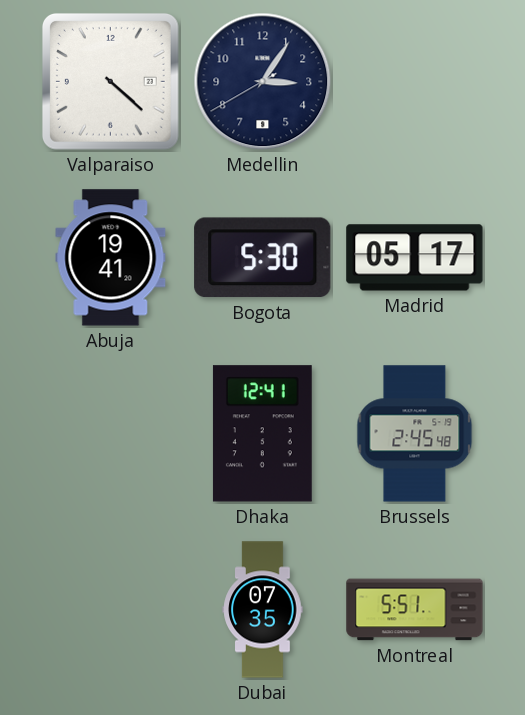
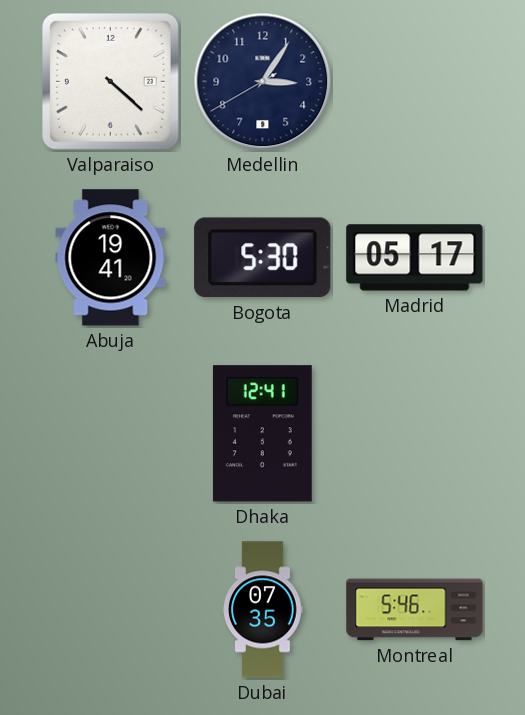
Brussels: 2:45 -> none
Montreal: 5:51 -> 5:46
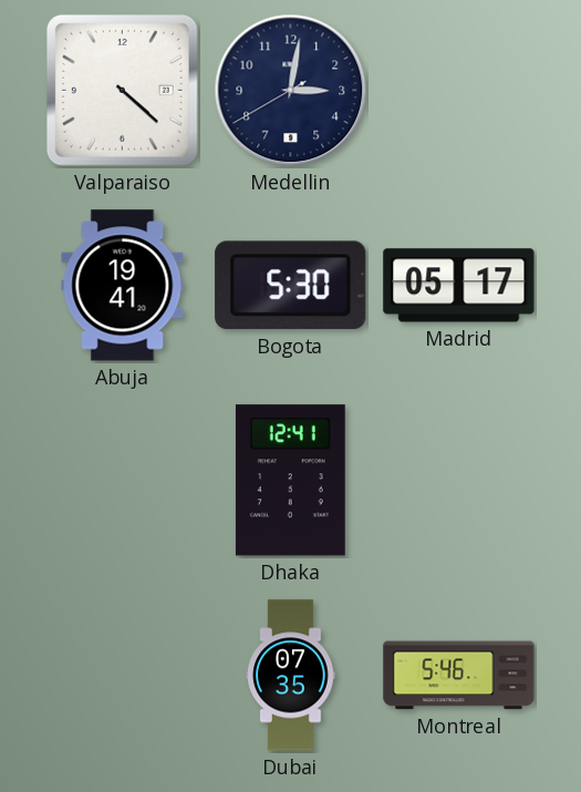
Medellin: 3:05 -> 3:01
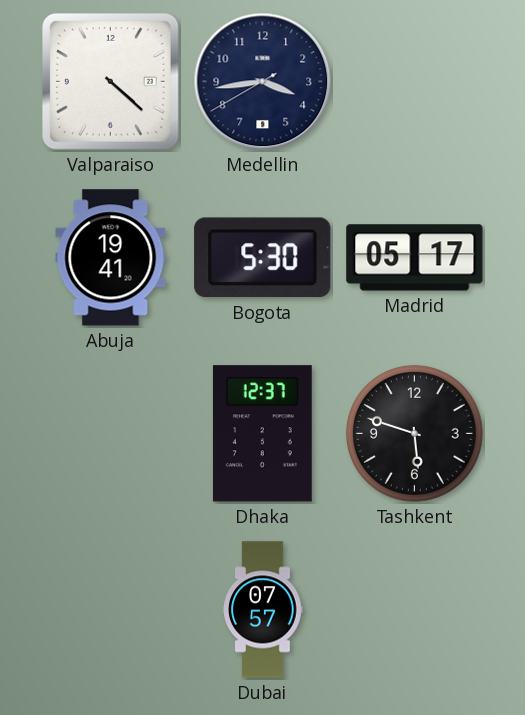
Medellin: 3:01 -> 3:43
Dhaka: 12:41 -> 12:37
Tashkent: none -> 5:48
Dubai: 07:35 -> 07:57
Montreal: 5:46 -> none
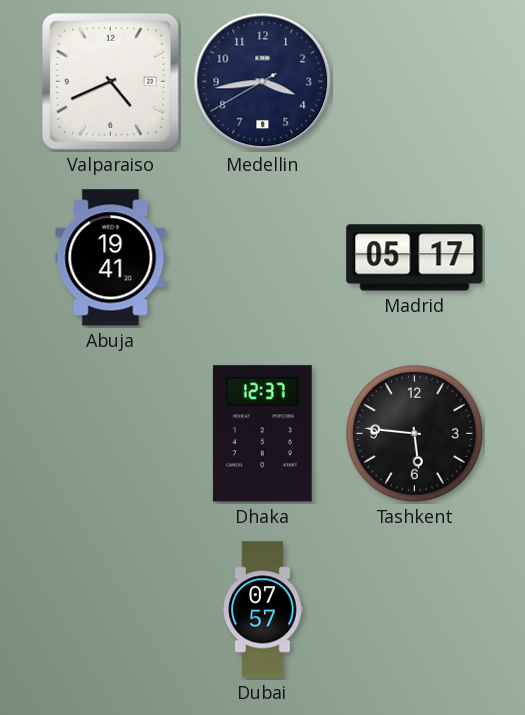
Valparaiso: 4:22 -> 4:41
Bogota: 5:30 -> none
Tashkent: 5:48 -> 5:46
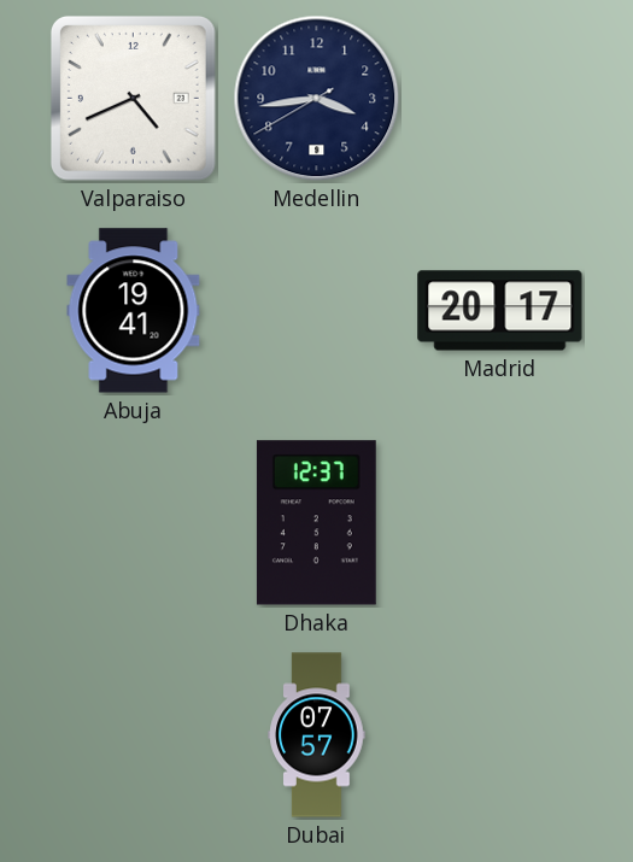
Madrid: 05:17 -> 20:17
Tashkent: 5:46 -> none
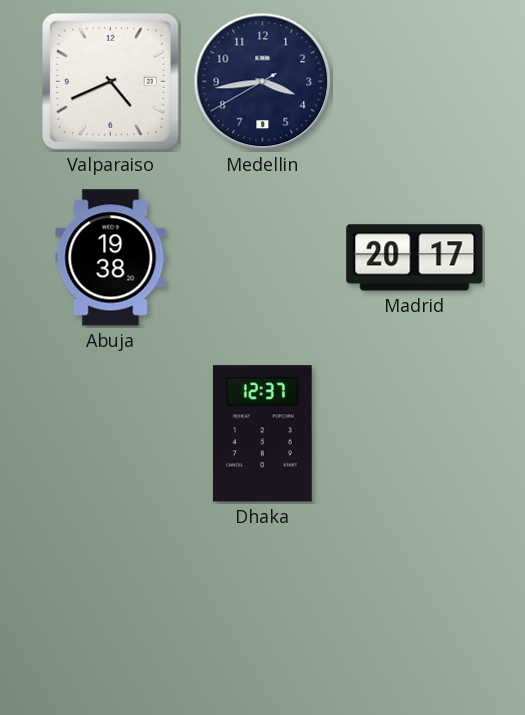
Abuja: 19:41 -> 19:38
Dubai: 07:57 -> none
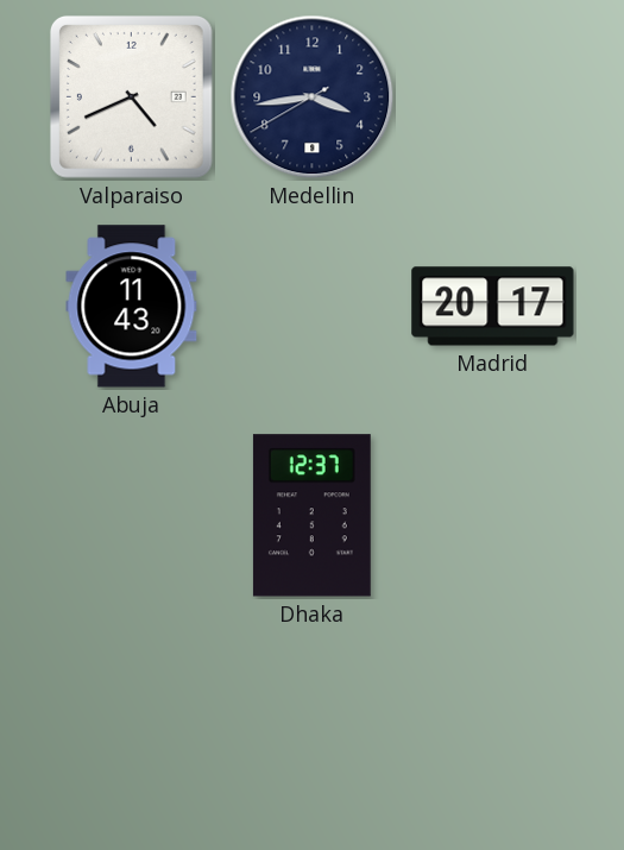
Abuja: 19:38 -> 11:43
